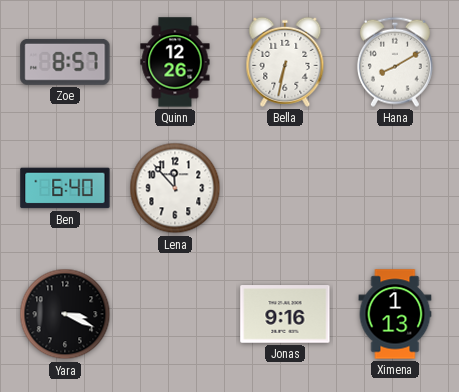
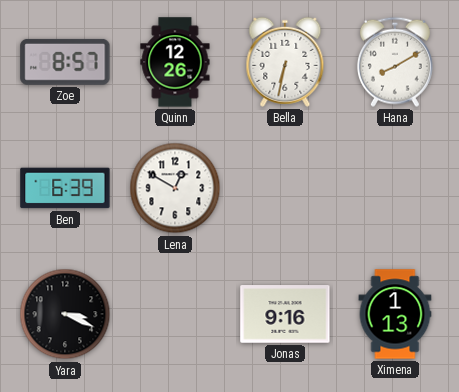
Ben: 6:40 -> 6:39
Lena: 11:53 -> 12:50
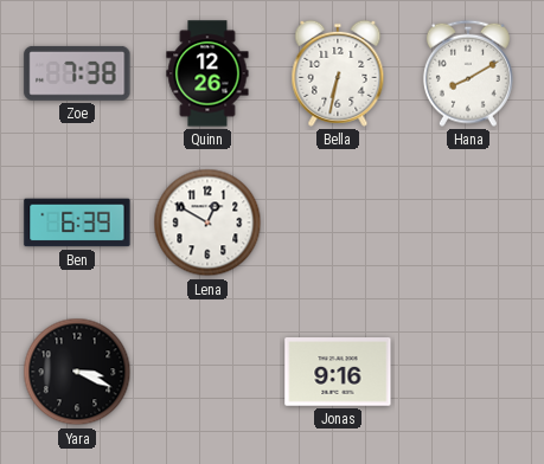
Zoe: 8:57 -> 7:38
Ximena: 1:13 -> none
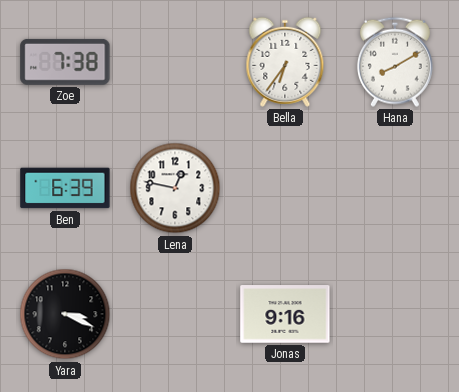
Quinn: 12:26 -> none
Bella: 6:32 -> 6:36
Lena: 12:50 -> 12:47
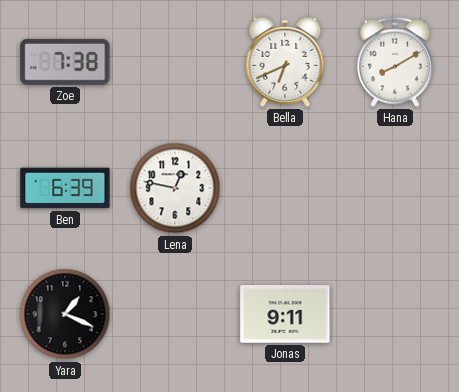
Bella: 6:36 -> 6:41
Yara: 3:19 -> 1:19
Jonas: 9:16 -> 9:11
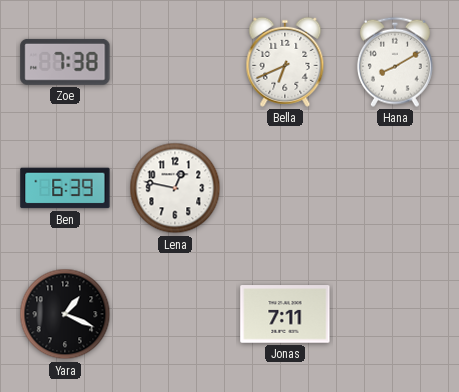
Jonas: 9:11 -> 7:11
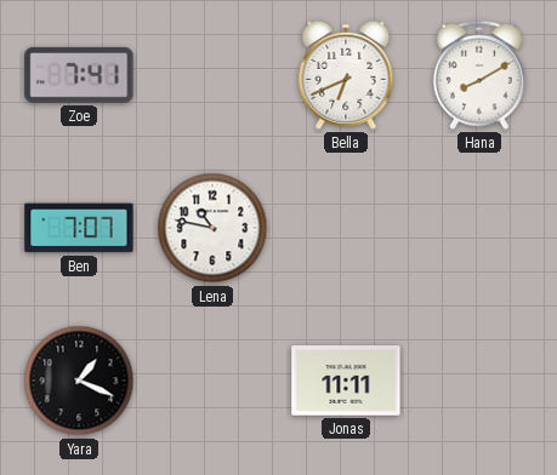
Zoe: 7:38 -> 7:41
Ben: 6:39 -> 7:07
Lena: 12:47 -> 10:47
Jonas: 7:11 -> 11:11
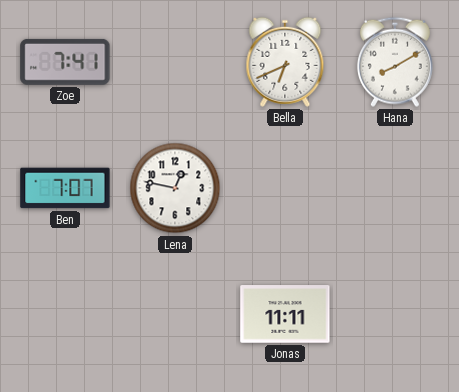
Lena: 10:47 -> 12:47
Yara: 1:19 -> none
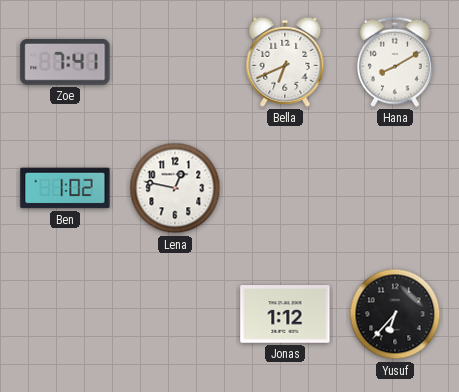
Ben: 7:07 -> 1:02
Jonas: 11:11 -> 1:12
Yusuf: none -> 6:37
